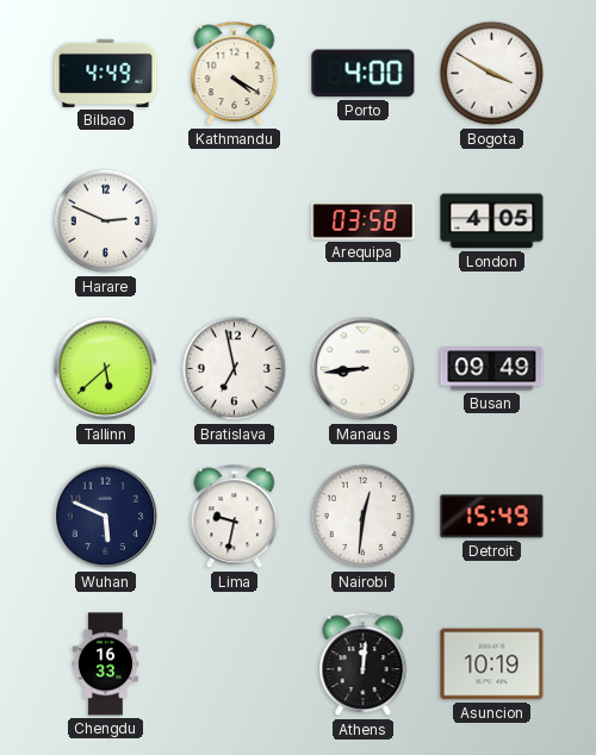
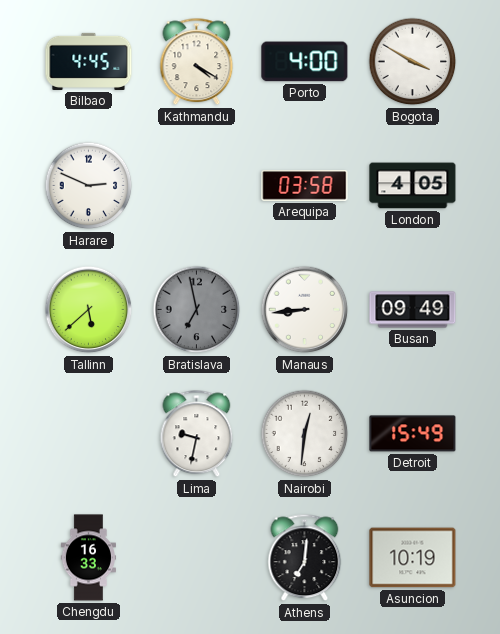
Bilbao: 4:49 -> 4:45
Bratislava dial: white -> grey
Wuhan: 5:49 -> none
Athens: 12:01 -> 7:01
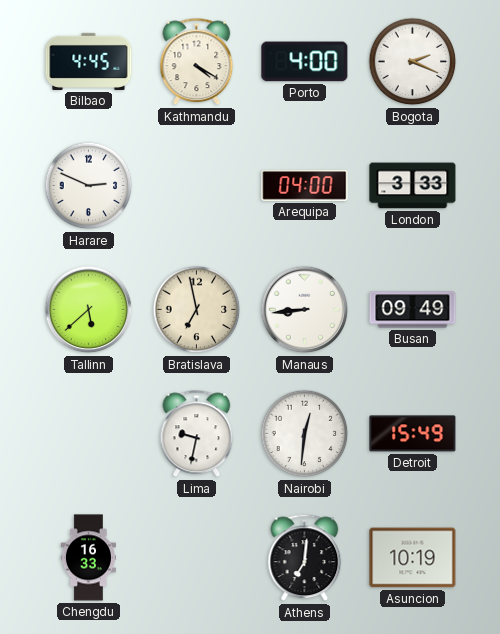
Bogota: 3:50 -> 2:19
Arequipa: 03:58 -> 04:00
London: 4:05 -> 3:33
Bratislava dial: grey -> cream
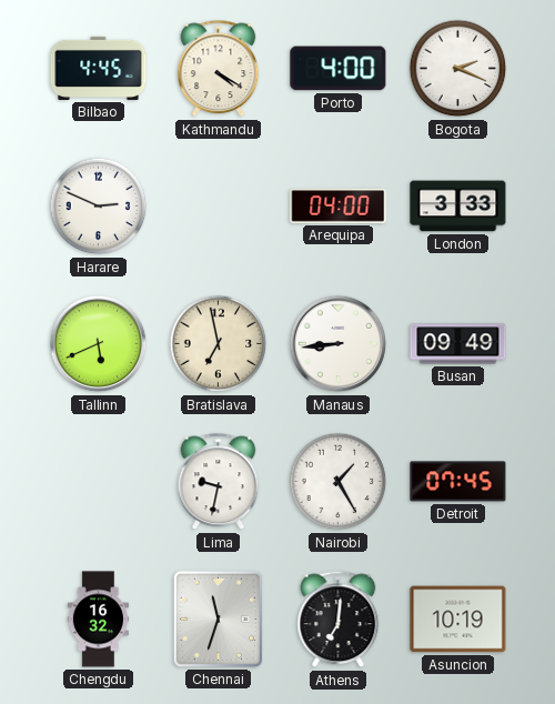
Tallinn: 5:38 -> 5:41
Nairobi: 12:31 -> 1:25
Detroit: 15:49 -> 07:45
Chengdu: 16:33 -> 16:32
Chennai: none -> 11:33
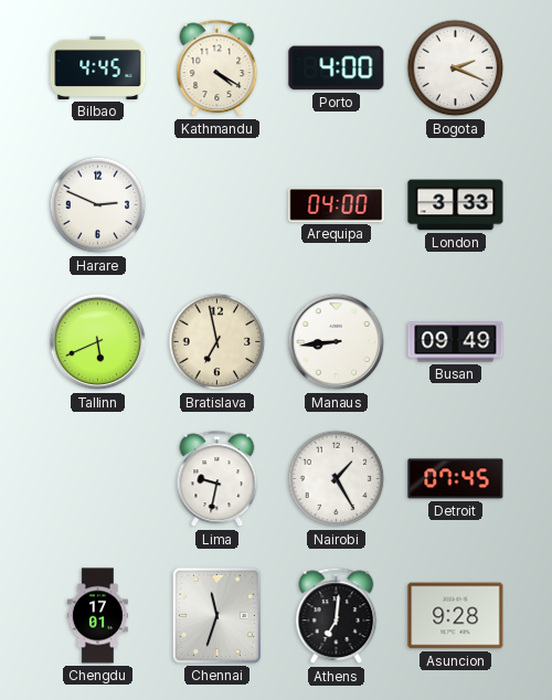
Chengdu: 16:32 -> 17:01
Asuncion: 10:19 -> 9:28
